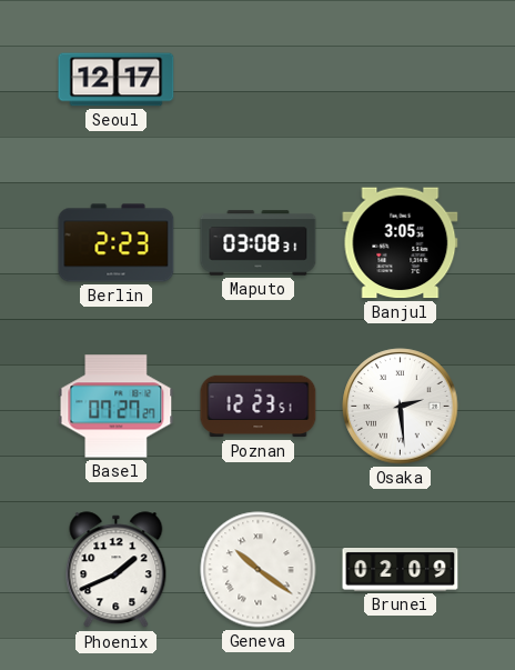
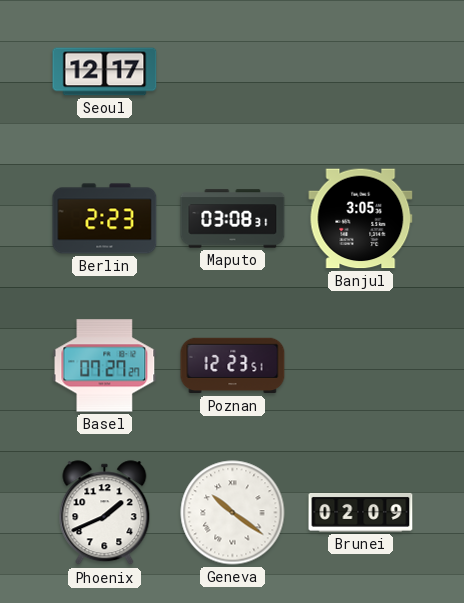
Osaka: 2:29 -> none
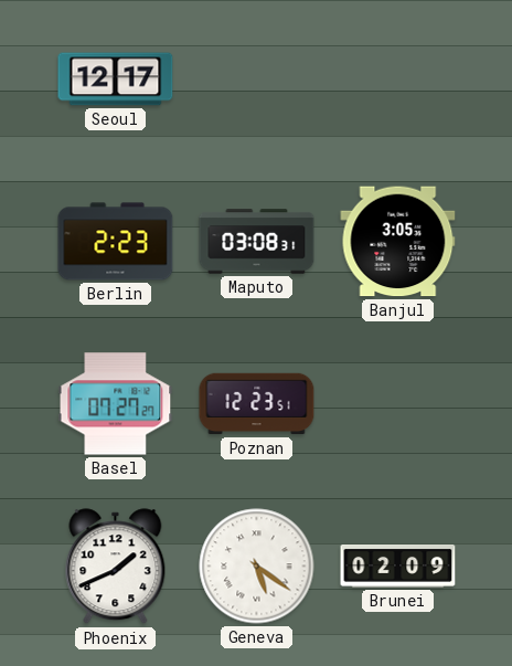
Geneva: 10:21 -> 5:21
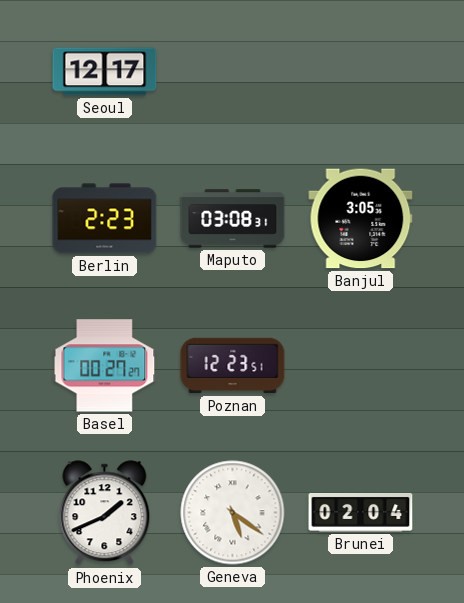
Basel: 07:27 -> 00:27
Brunei: 02:09 -> 02:04
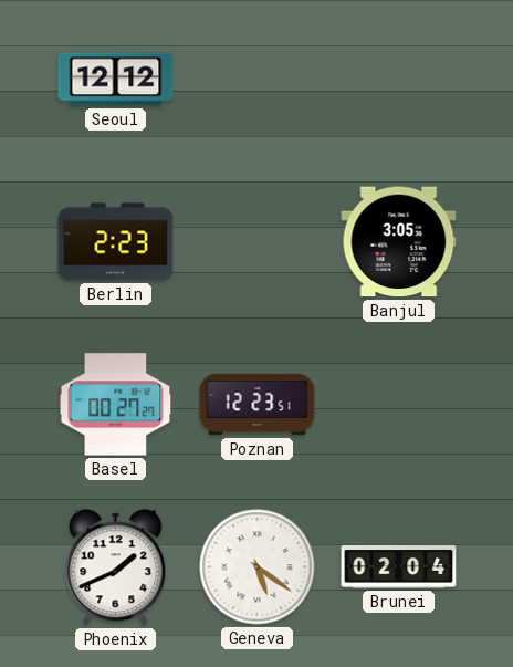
Seoul: 12:17 -> 12:12
Maputo: 03:08 -> none
